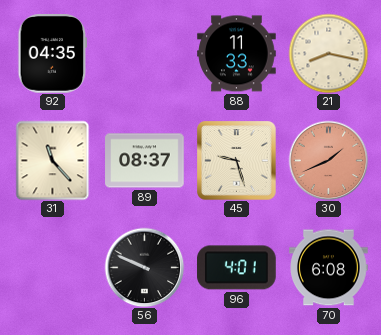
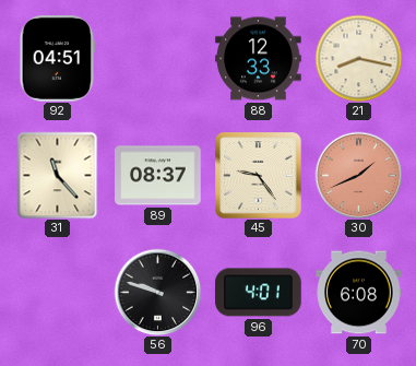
92: 04:35 -> 04:51
88: 11:33 -> 12:33
45: 9:27 -> 9:24
56: 9:49 -> 9:48
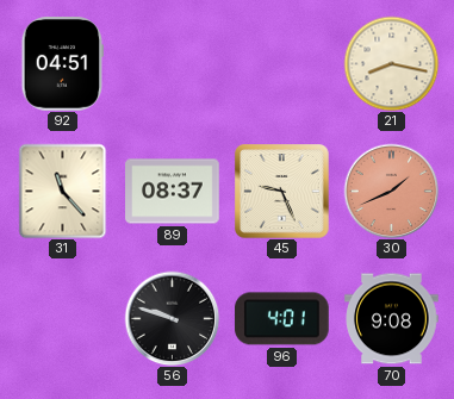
88: 12:33 -> none
45: 9:24 -> 9:26
70: 6:08 -> 9:08
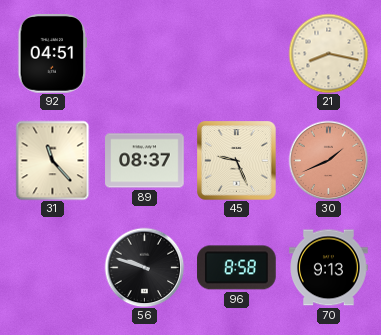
96: 4:01 -> 8:58
70: 9:08 -> 9:13
